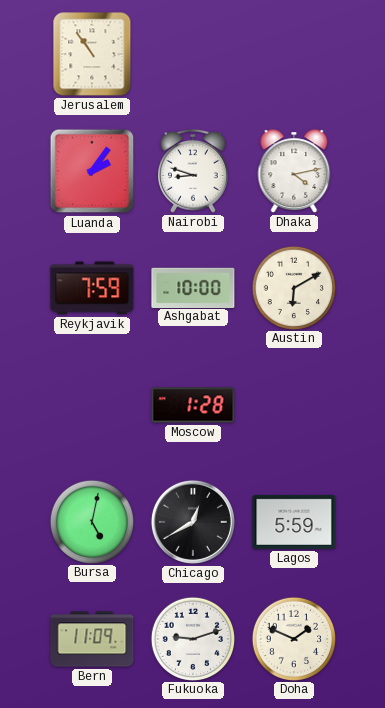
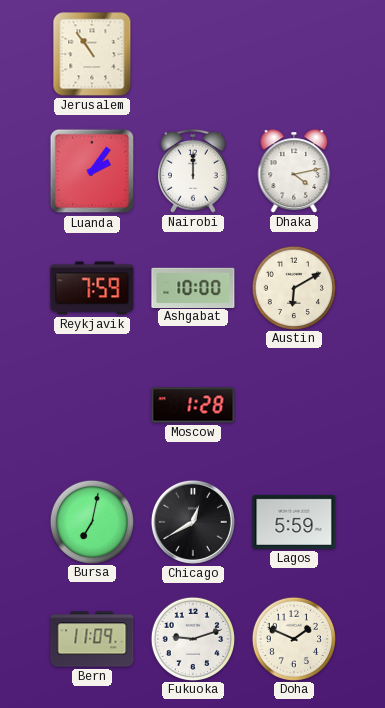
Nairobi: 8:48 -> 12:00
Bursa: 5:02 -> 7:02
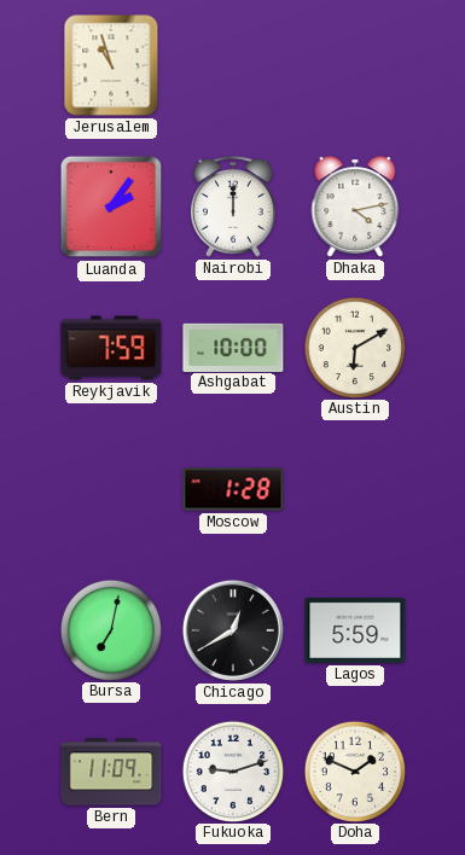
Jerusalem: 10:54 -> 10:57
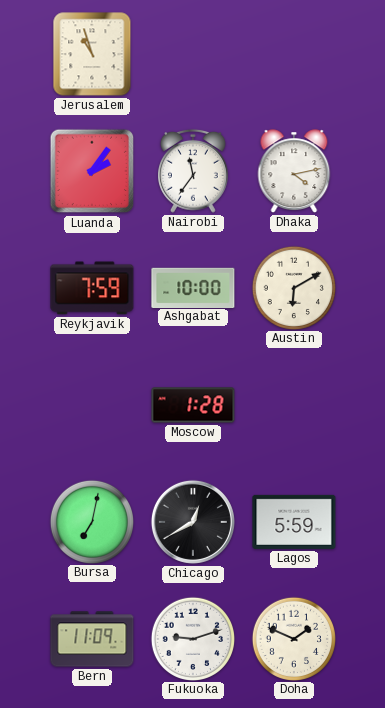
Nairobi: 12:00 -> 11:36
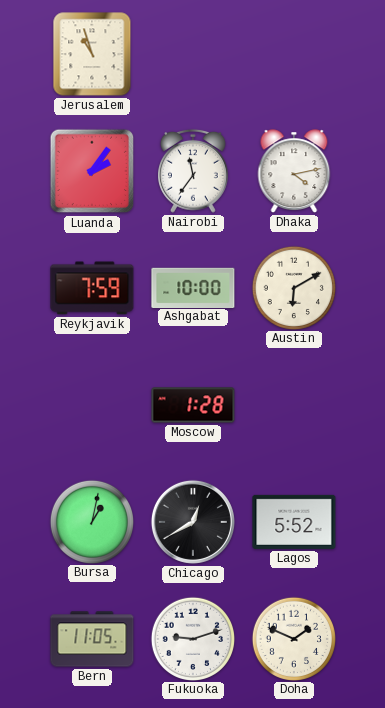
Bursa: 7:02 -> 1:02
Lagos: 5:59 -> 5:52
Bern: 11:09 -> 11:05
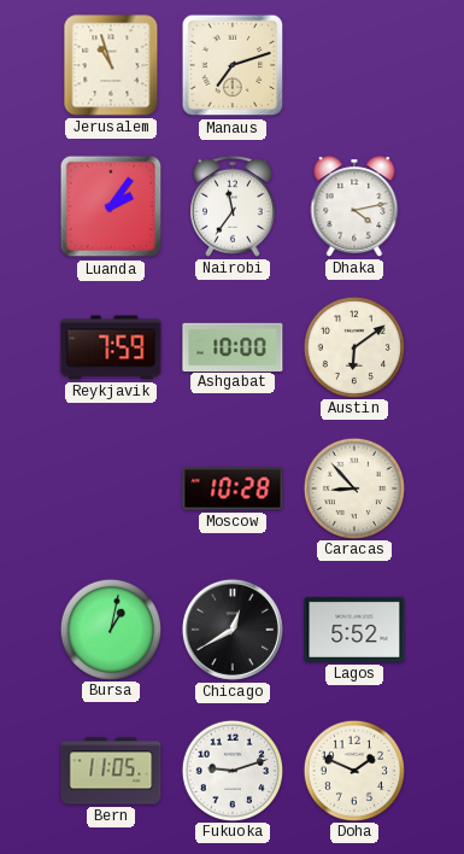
Manaus: none -> 7:12
Austin: 6:10 -> 6:09
Moscow: 1:28 -> 10:28
Caracas: none -> 8:53
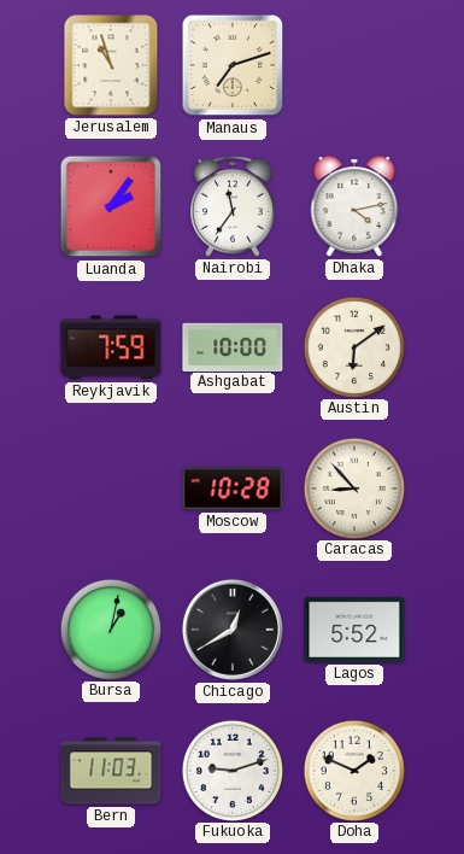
Bern: 11:05 -> 11:03
